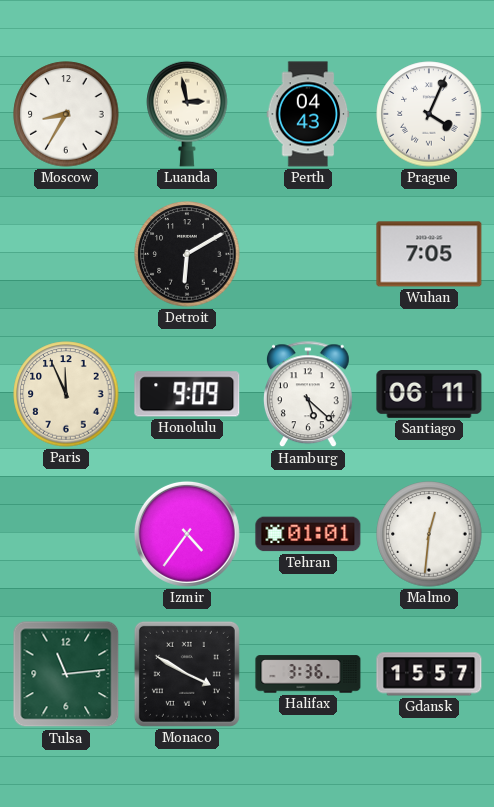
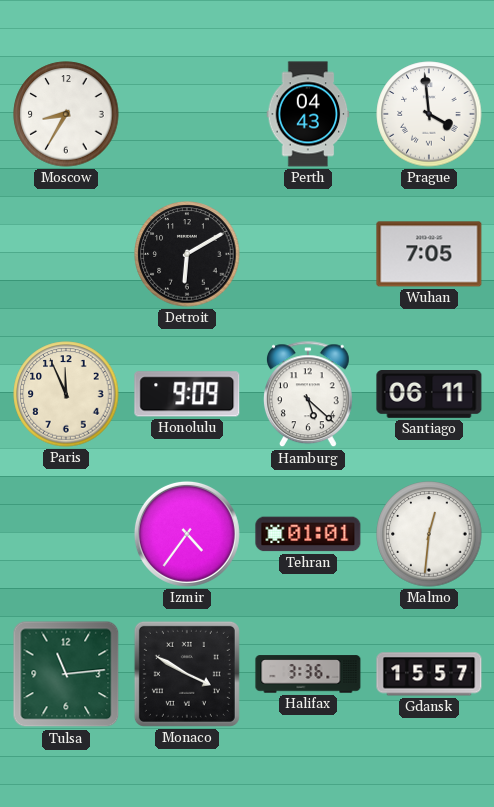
Luanda: 2:58 -> none
Prague: 4:04 -> 3:59
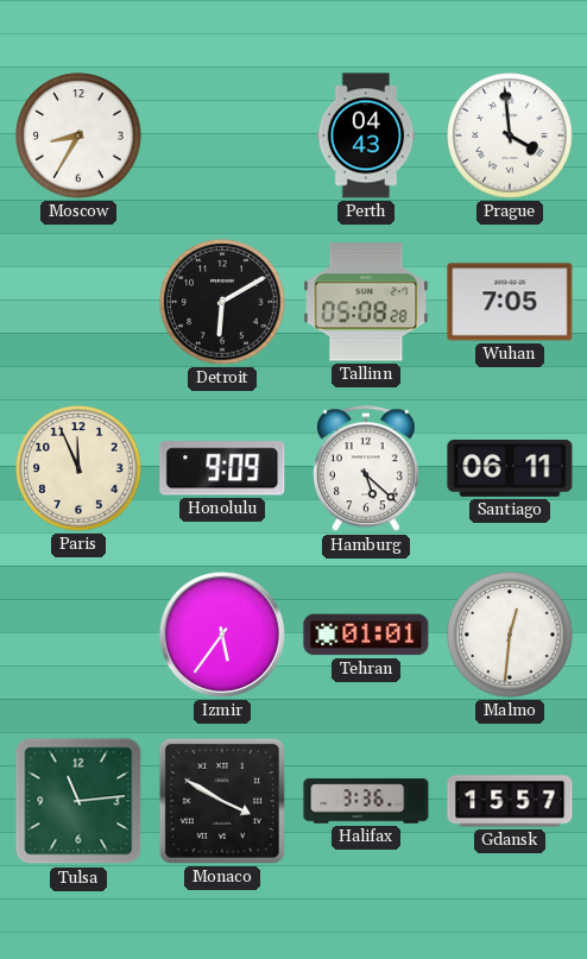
Tallinn: none -> 05:08
Izmir: 4:36 -> 5:36
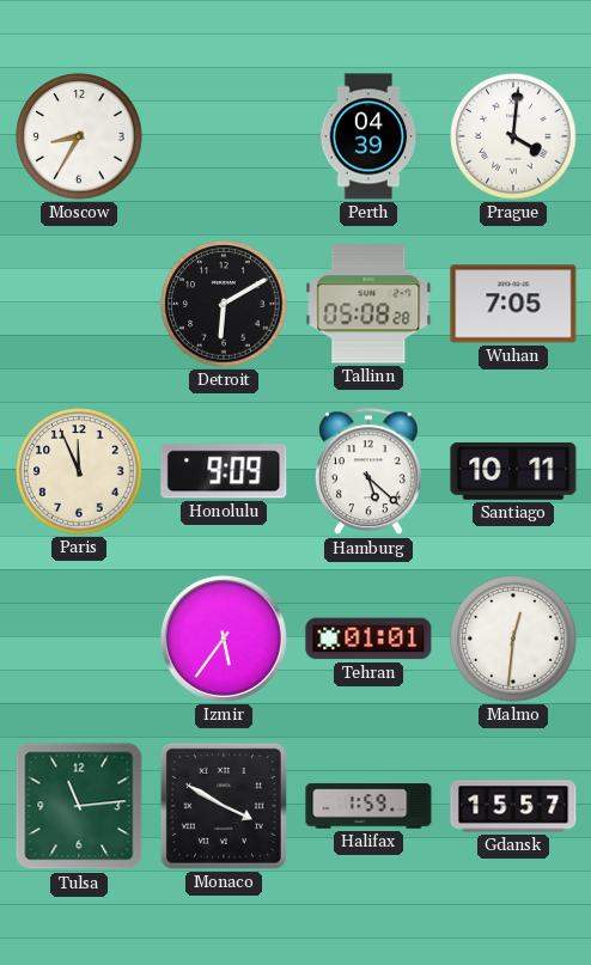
Perth: 04:43 -> 04:39
Prague: 3:59 -> 4:01
Santiago: 06:11 -> 10:11
Halifax: 3:36 -> 1:59
